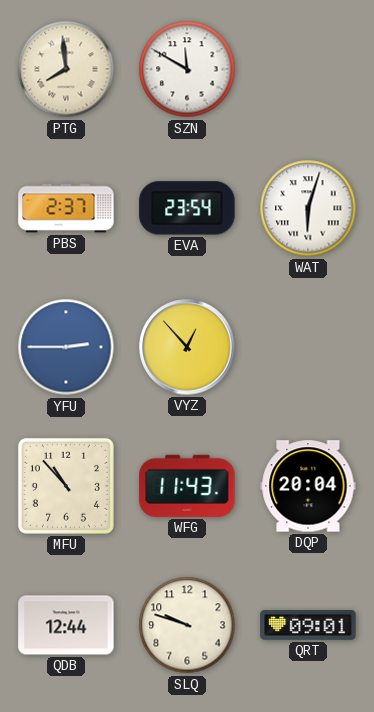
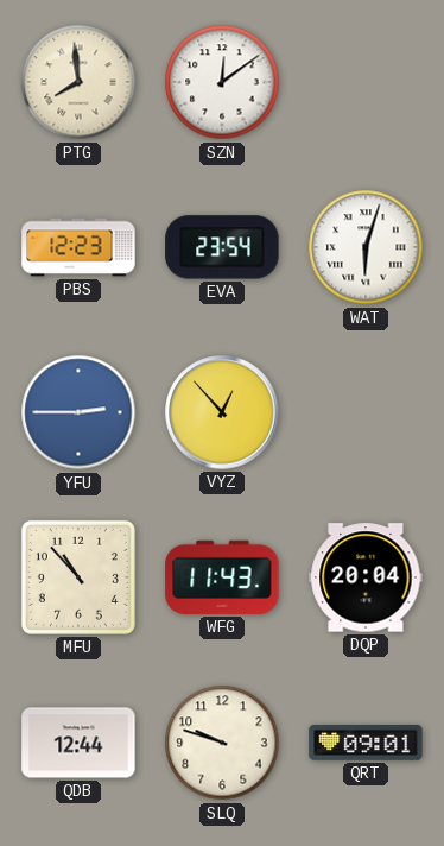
SZN: 11:50 -> 12:09
PBS: 2:37 -> 12:23
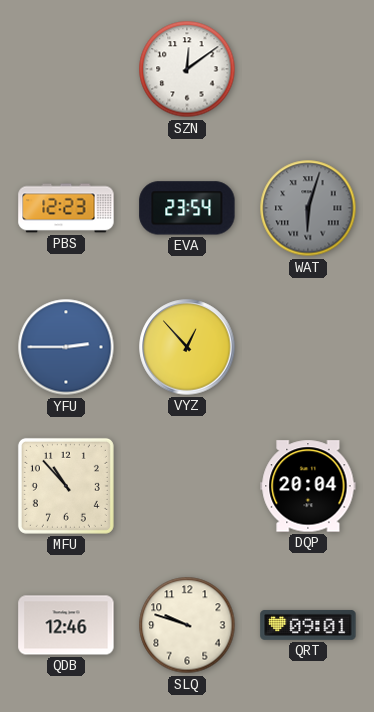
PTG: 7:59 -> none
WAT dial: white -> grey
WFG: 11:43 -> none
QDB: 12:44 -> 12:46
